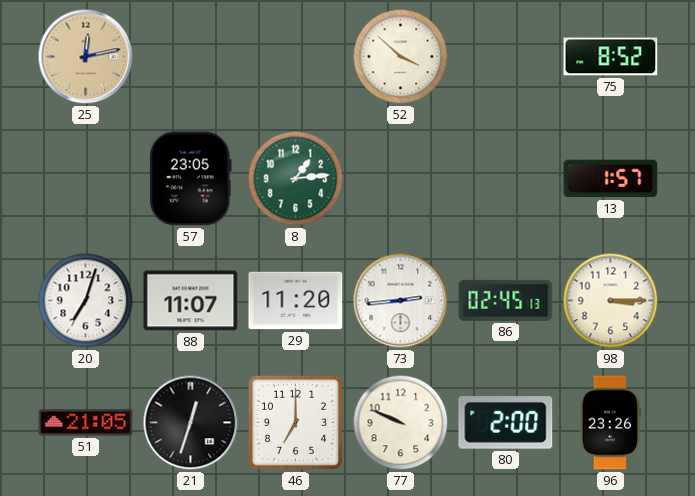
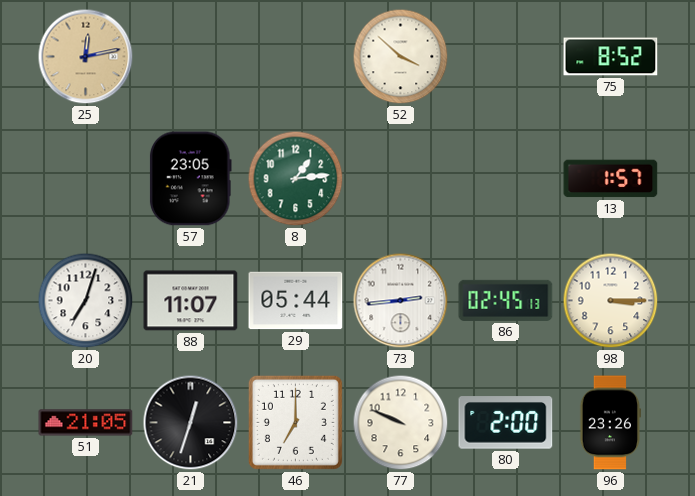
29: 11:20 -> 05:44
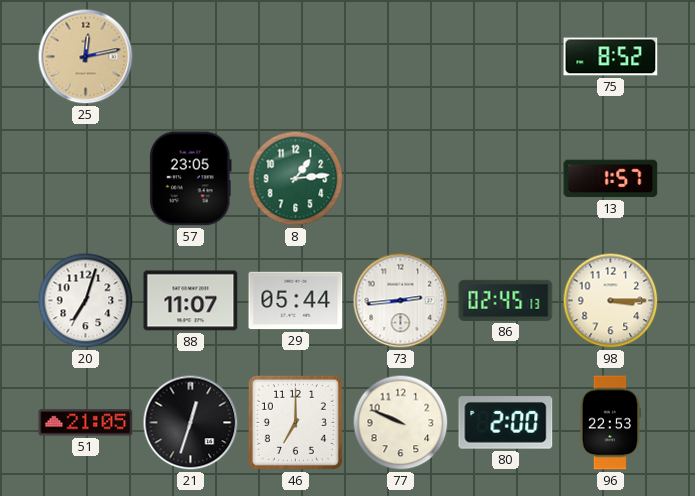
52: 3:52 -> none
96: 23:26 -> 22:53
